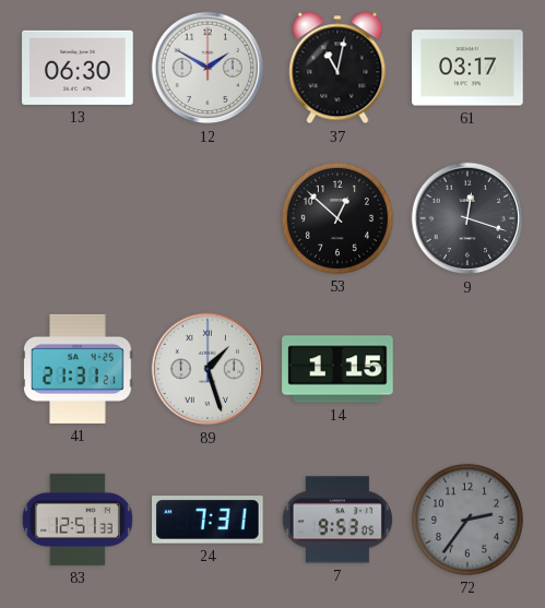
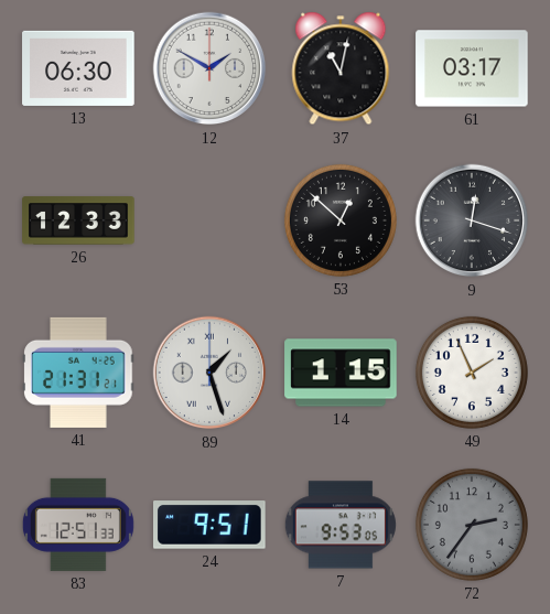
26: none -> 12:33
49: none -> 1:56
24: 7:31 -> 9:51
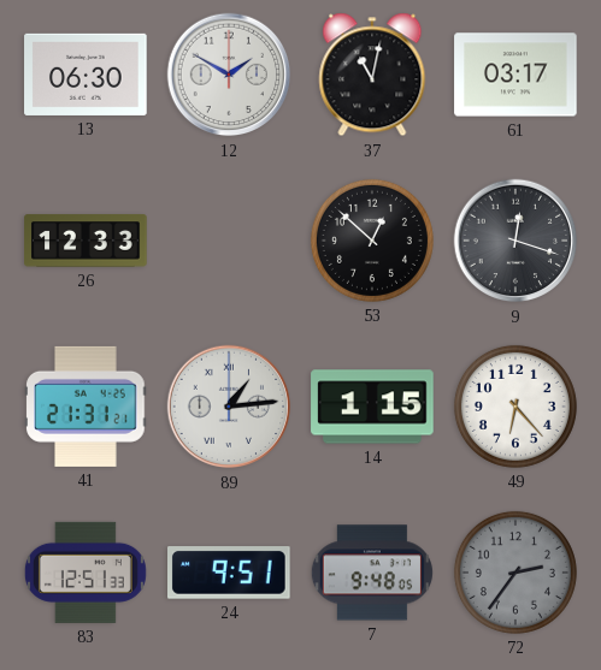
89: 1:27 -> 1:14
49: 1:56 -> 6:23
7: 9:53 -> 9:48
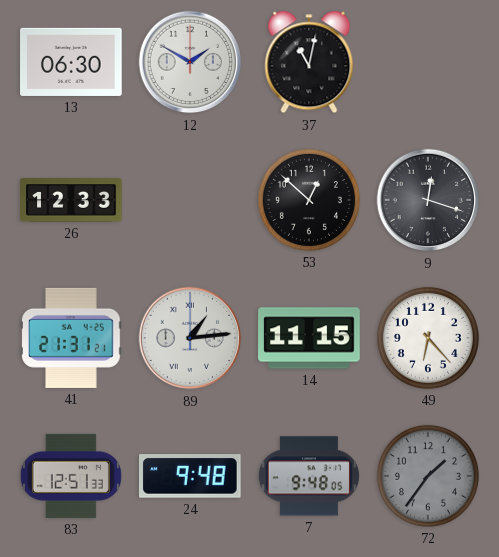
61: 03:17 -> none
14: 1:15 -> 11:15
24: 9:51 -> 9:48
72: 2:36 -> 1:36
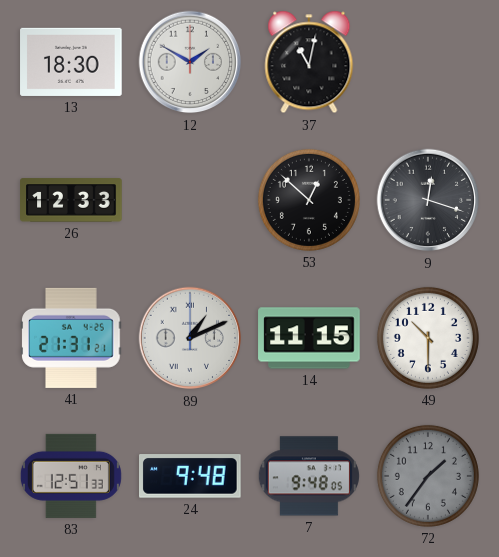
13: 06:30 -> 18:30
89: 1:14 -> 1:11
49: 6:23 -> 10:30
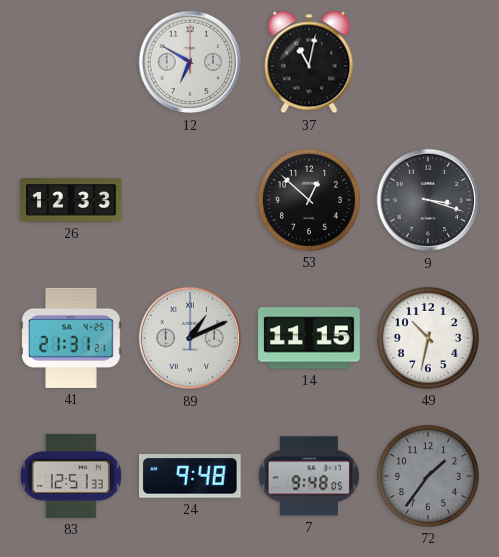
13: 18:30 -> none
12: 1:50 -> 6:50
9: 12:18 -> 3:18
49: 10:30 -> 10:32
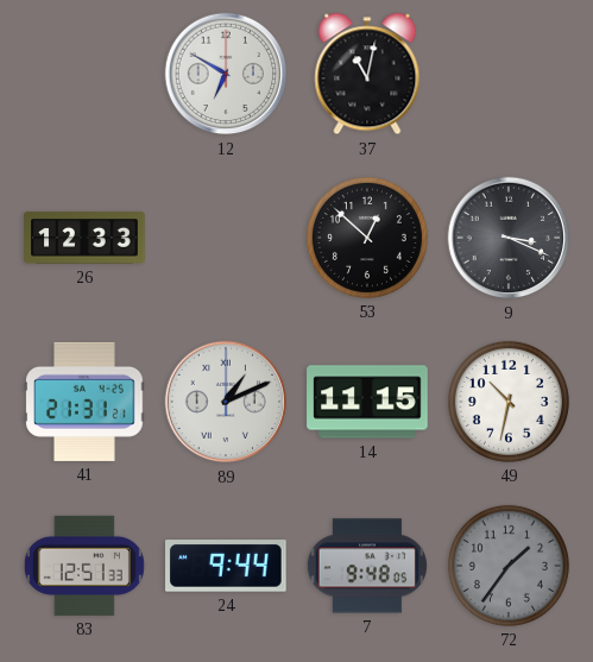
9: 3:18 -> 3:19
24: 9:48 -> 9:44
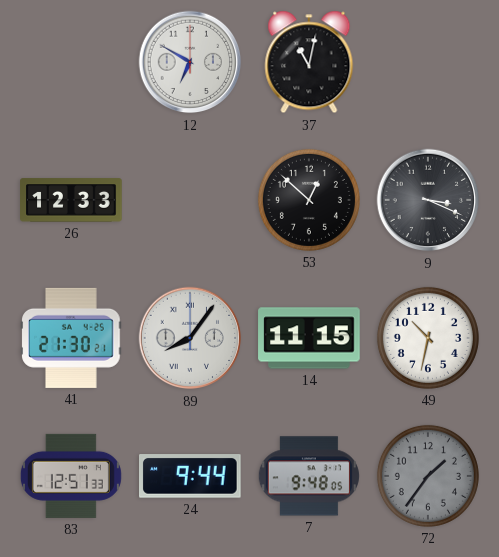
41: 21:31 -> 21:30
89: 1:11 -> 8:06
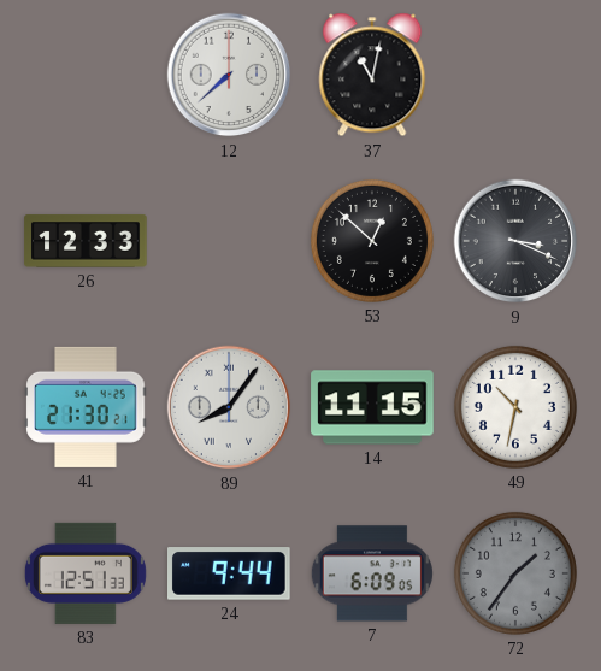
12: 6:50 -> 7:38
7: 9:48 -> 6:09
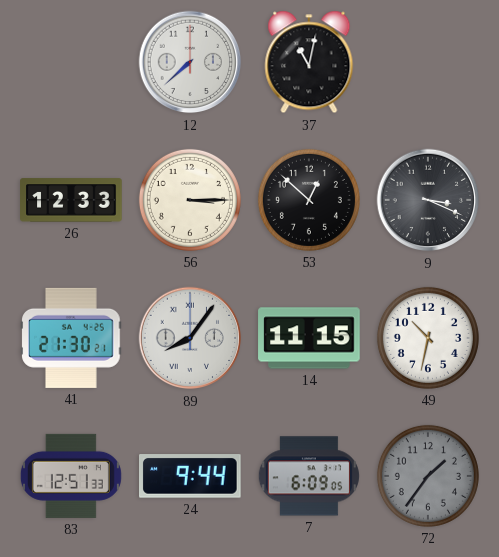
56: none -> 3:15
